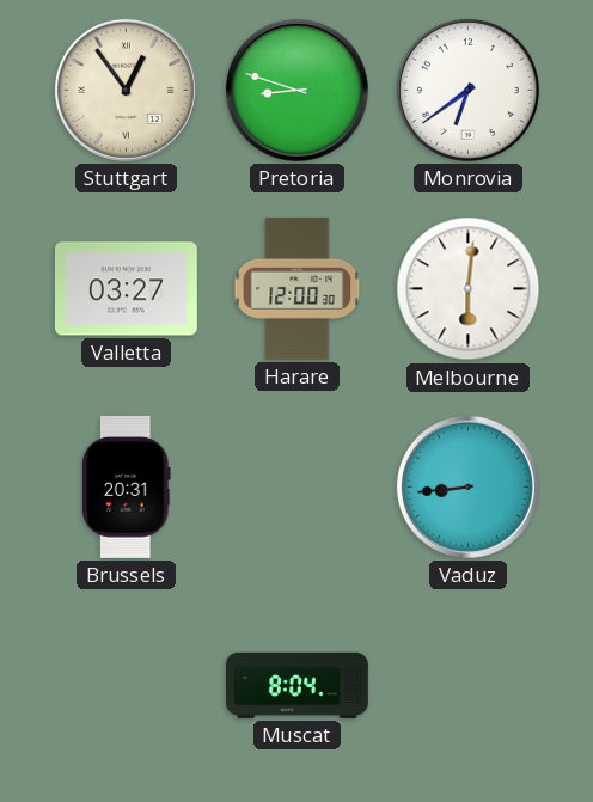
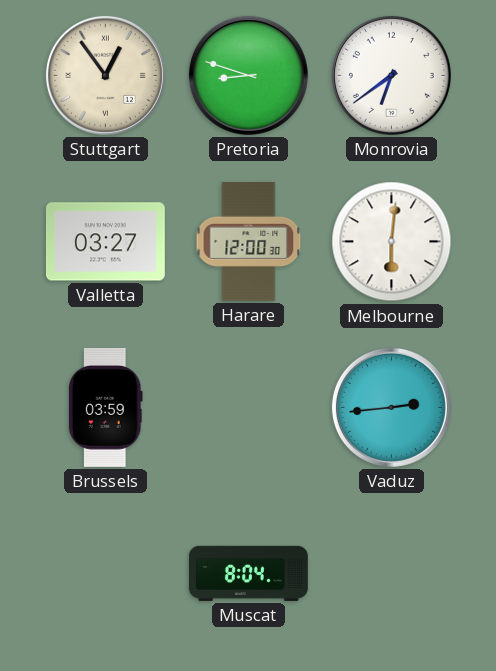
Brussels: 20:31 -> 03:59
Vaduz: 8:44 -> 2:44
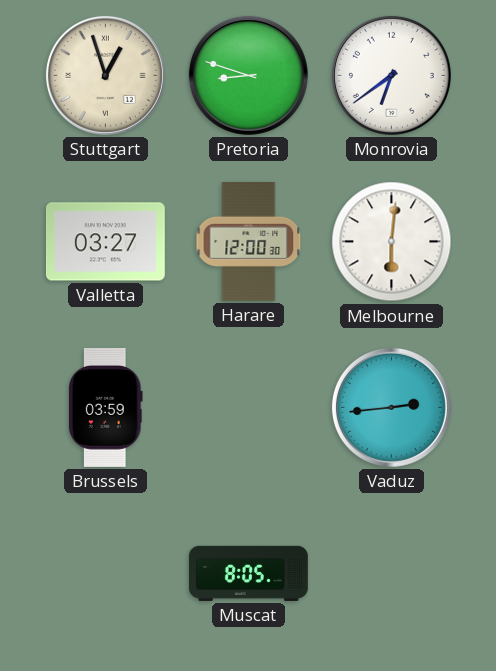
Stuttgart: 12:54 -> 12:57
Muscat: 8:04 -> 8:05
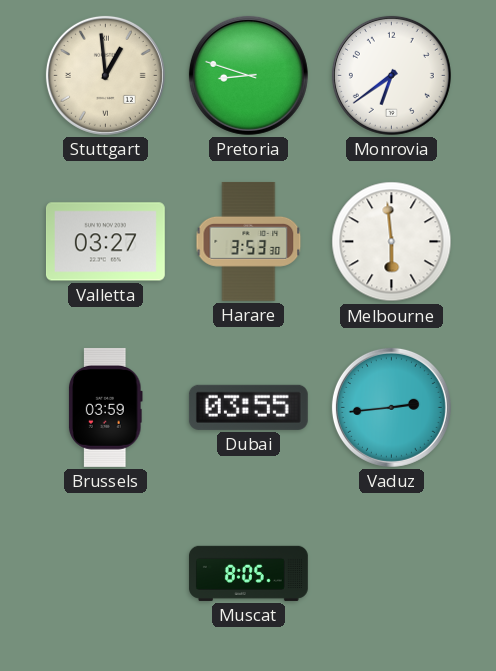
Stuttgart: 12:57 -> 12:59
Harare: 12:00 -> 3:53
Melbourne: 6:01 -> 5:59
Dubai: none -> 03:55
